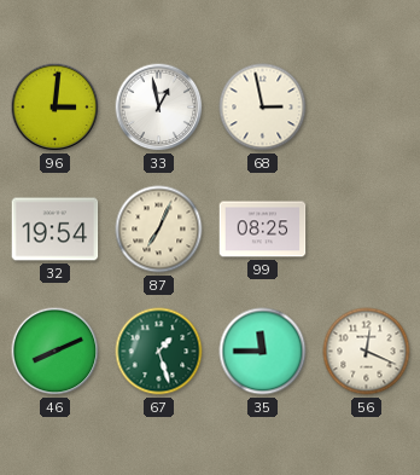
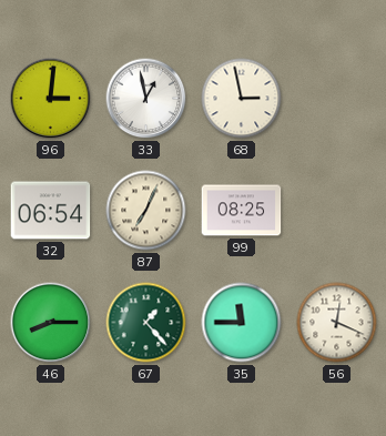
32: 19:54 -> 06:54
46: 8:11 -> 8:15
67: 1:27 -> 1:23
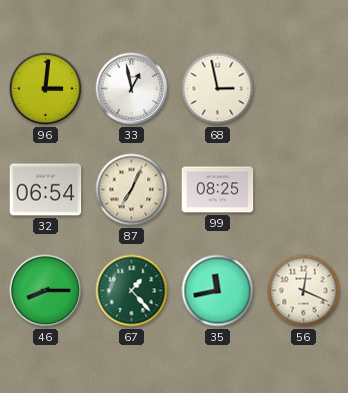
35: 11:45 -> 11:43
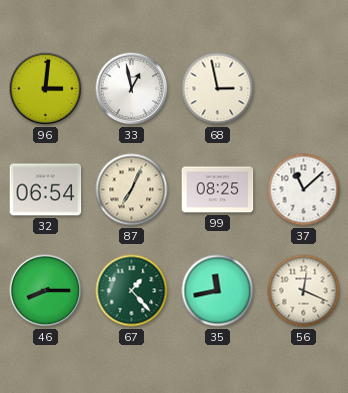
37: none -> 11:08
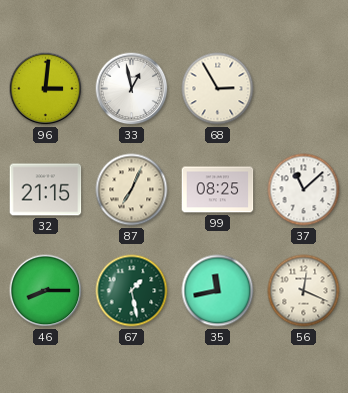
68: 2:58 -> 2:55
32: 06:54 -> 21:15
67: 1:23 -> 1:28
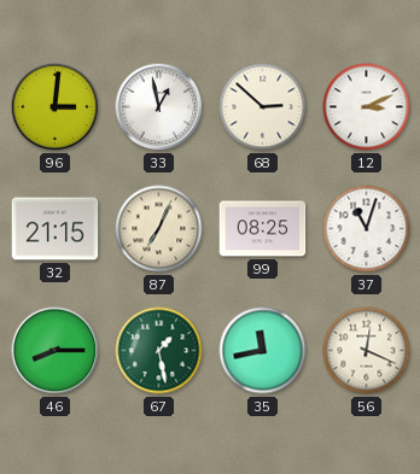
68: 2:55 -> 2:52
12: none -> 3:11
37: 11:08 -> 11:03
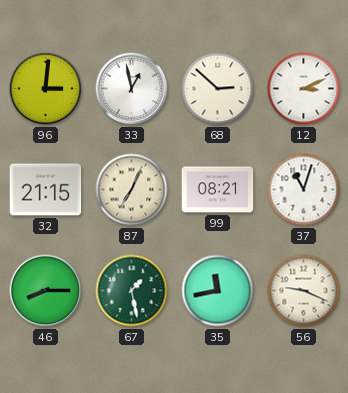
99: 08:25 -> 08:21
56: 12:19 -> 9:19
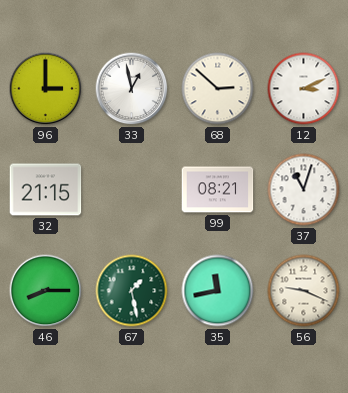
96: 3:01 -> 3:00
87: 7:04 -> none
